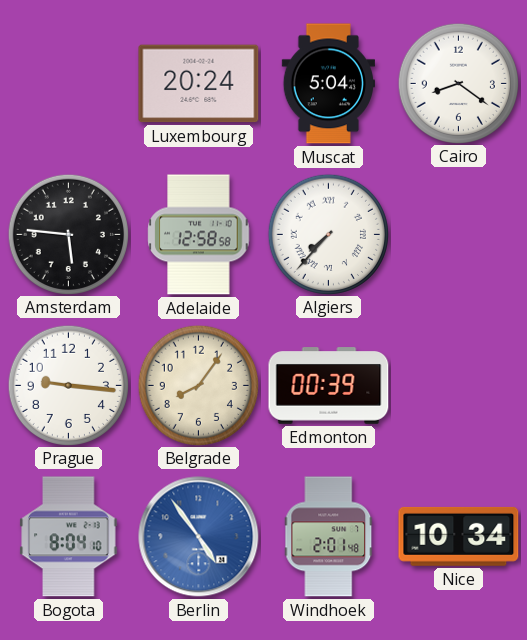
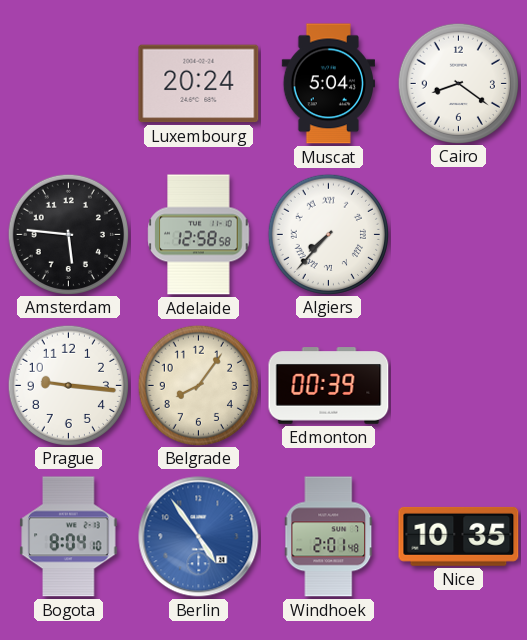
Nice: 10:34 -> 10:35
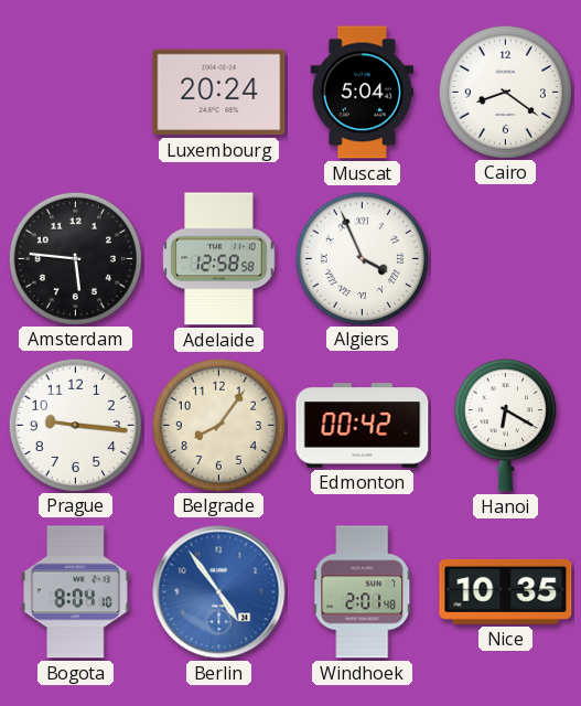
Algiers: 7:37 -> 3:56
Edmonton: 00:39 -> 00:42
Hanoi: none -> 6:20
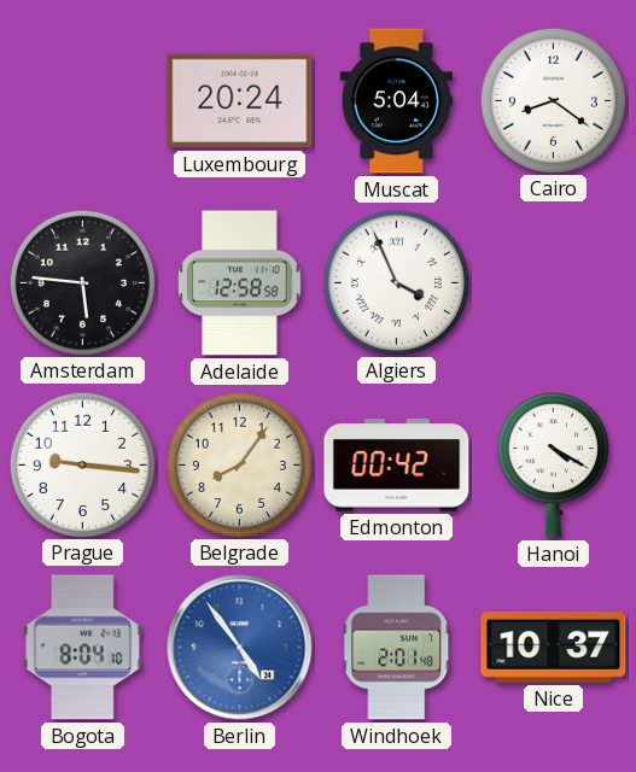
Hanoi: 6:20 -> 4:20
Nice: 10:35 -> 10:37
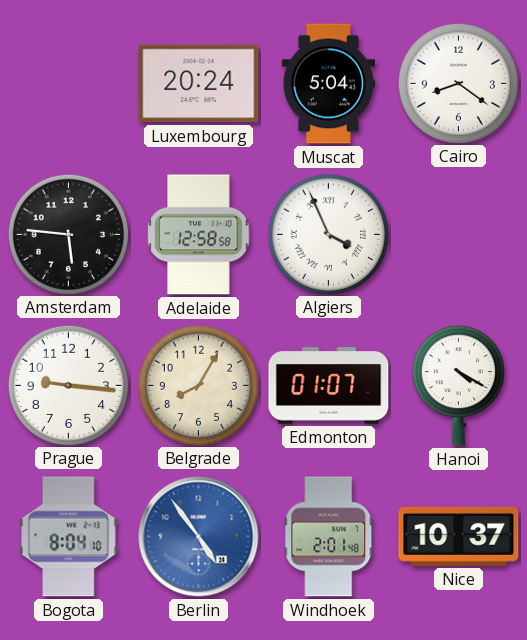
Belgrade: 8:06 -> 8:05
Edmonton: 00:42 -> 01:07
